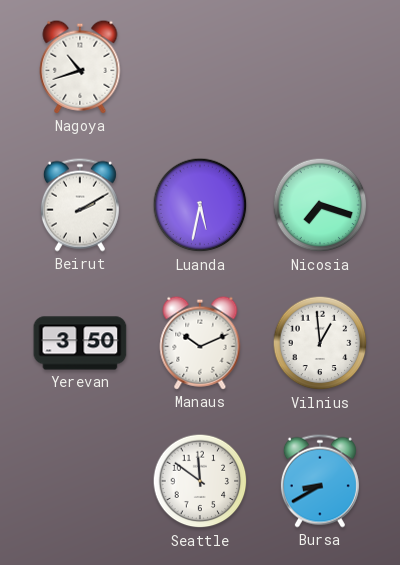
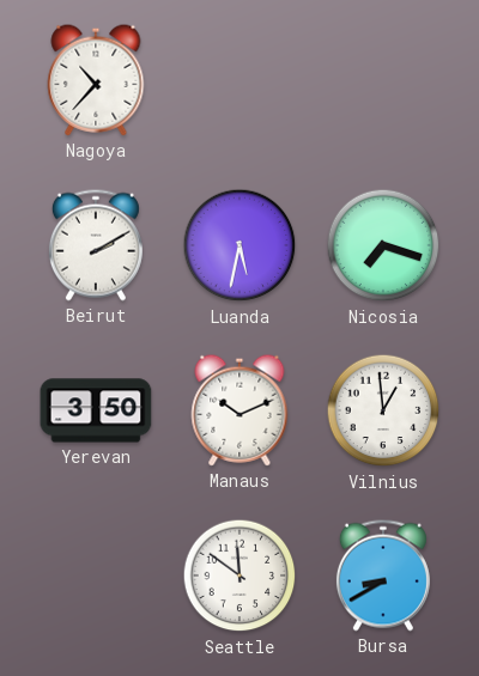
Nagoya: 10:42 -> 10:37
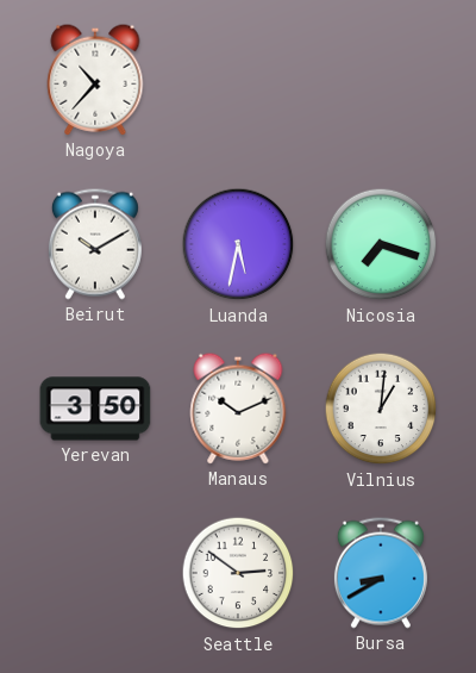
Beirut: 2:10 -> 10:10
Vilnius: 12:59 -> 1:01
Seattle: 11:51 -> 2:51
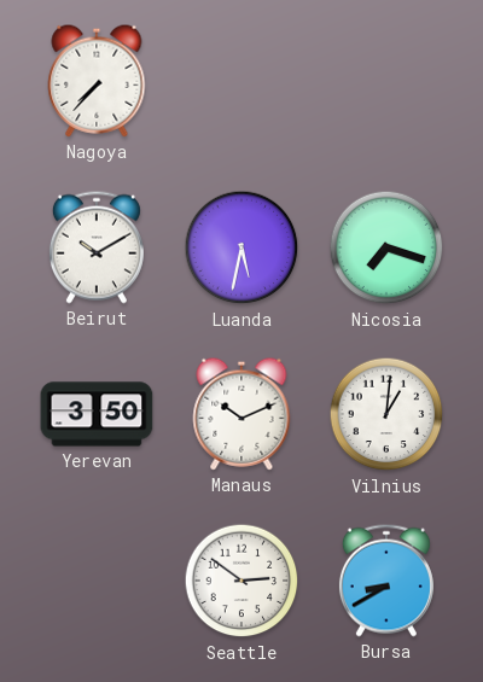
Nagoya: 10:37 -> 7:37
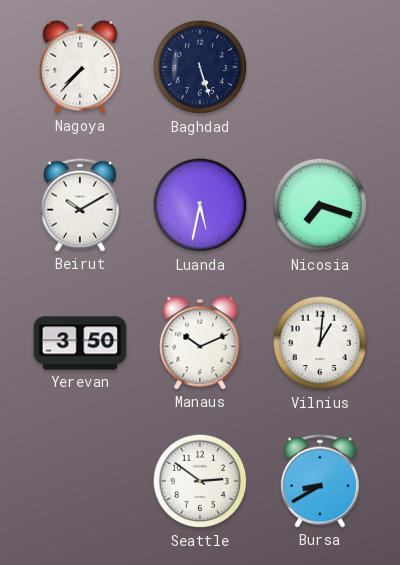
Baghdad: none -> 5:27
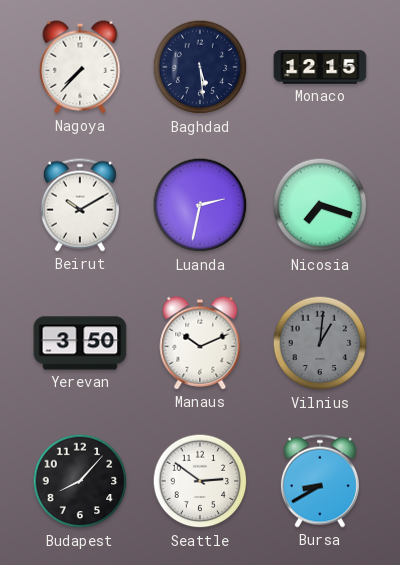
Baghdad: 5:27 -> 5:29
Monaco: none -> 12:15
Luanda: 5:32 -> 2:32
Vilnius dial: white -> grey
Budapest: none -> 8:07
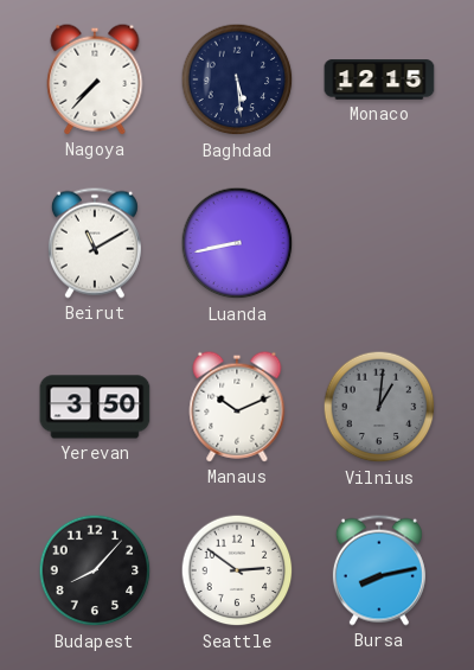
Beirut: 10:10 -> 11:10
Luanda: 2:32 -> 8:43
Nicosia: 7:18 -> none
Bursa: 8:40 -> 8:13
